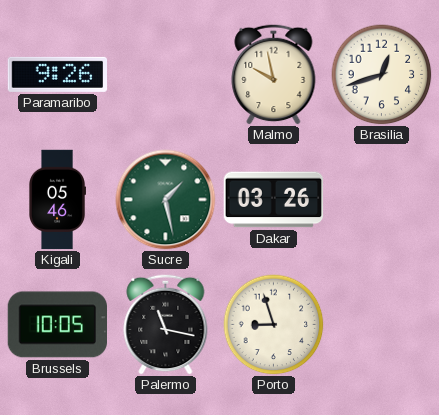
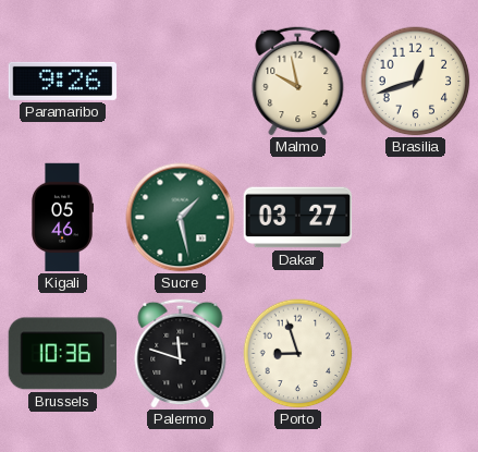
Dakar: 03:26 -> 03:27
Brussels: 10:05 -> 10:36
Palermo: 11:17 -> 11:48
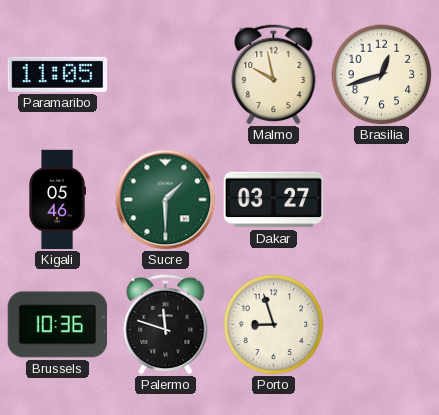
Paramaribo: 9:26 -> 11:05
Sucre: 1:28 -> 1:30
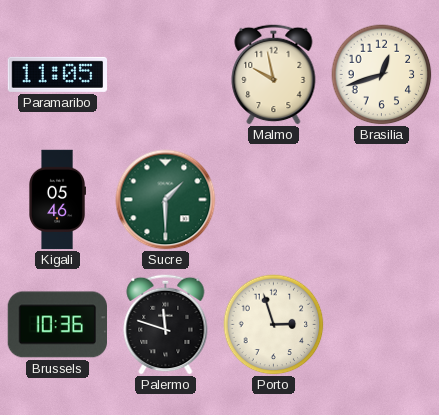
Dakar: 03:27 -> none
Porto: 8:57 -> 2:57
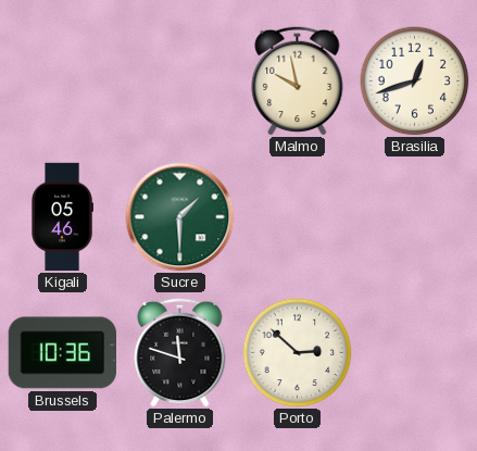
Paramaribo: 11:05 -> none
Porto: 2:57 -> 2:52
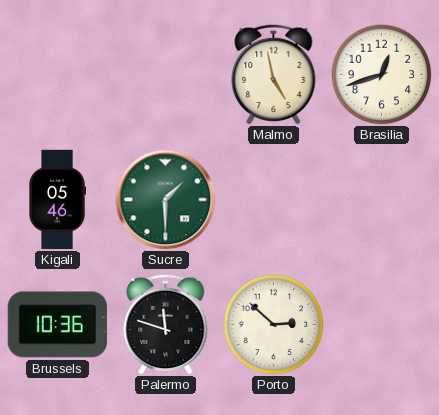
Malmo: 9:58 -> 4:58
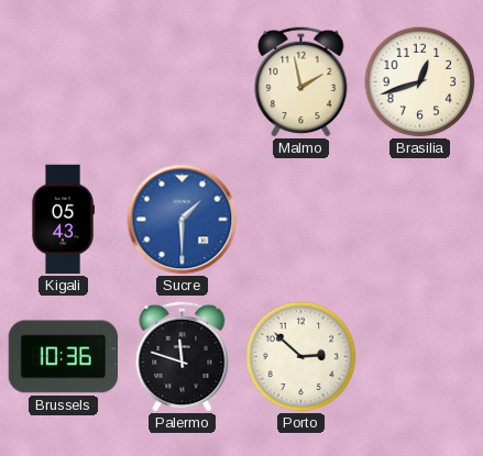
Malmo: 4:58 -> 1:58
Kigali: 05:46 -> 05:43
Sucre dial: green -> blue
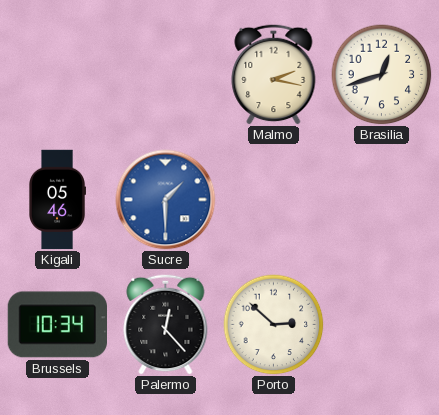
Malmo: 1:58 -> 2:17
Kigali: 05:43 -> 05:46
Brussels: 10:36 -> 10:34
Palermo: 11:48 -> 12:23
